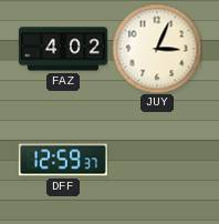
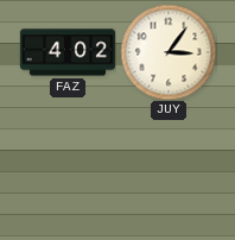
JUY: 3:04 -> 3:06
DFF: 12:59 -> none
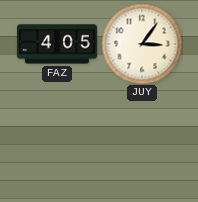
FAZ: 4:02 -> 4:05
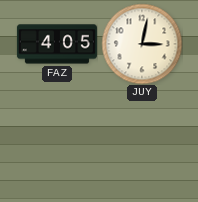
JUY: 3:06 -> 3:02
